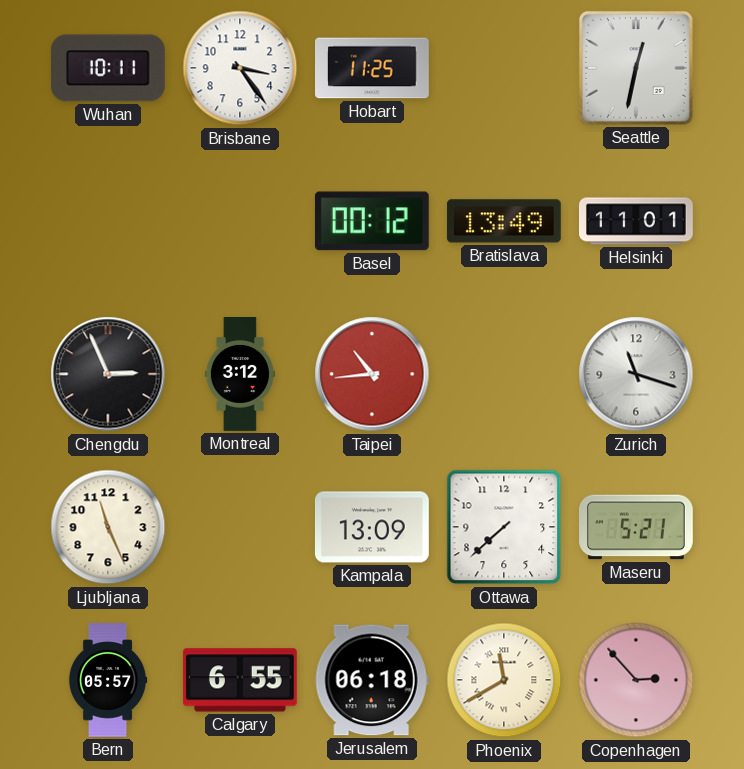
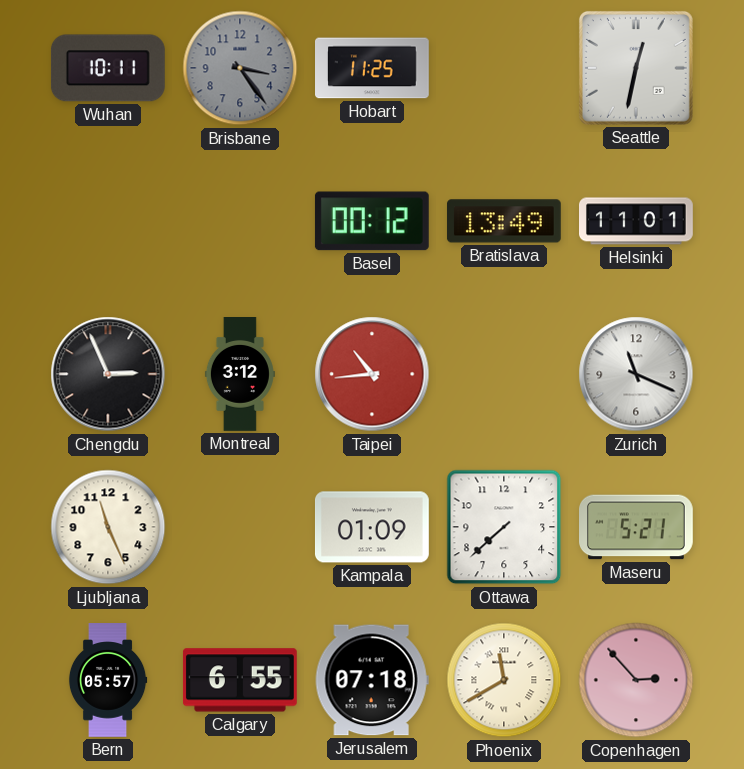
Brisbane dial: white -> grey
Zurich: 11:18 -> 11:19
Kampala: 13:09 -> 01:09
Jerusalem: 06:18 -> 07:18
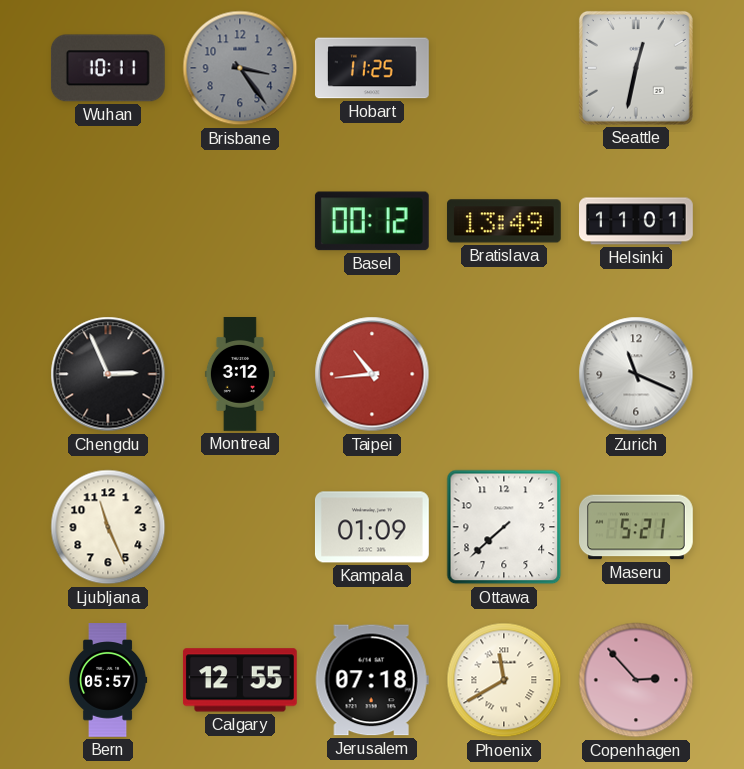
Calgary: 6:55 -> 12:55
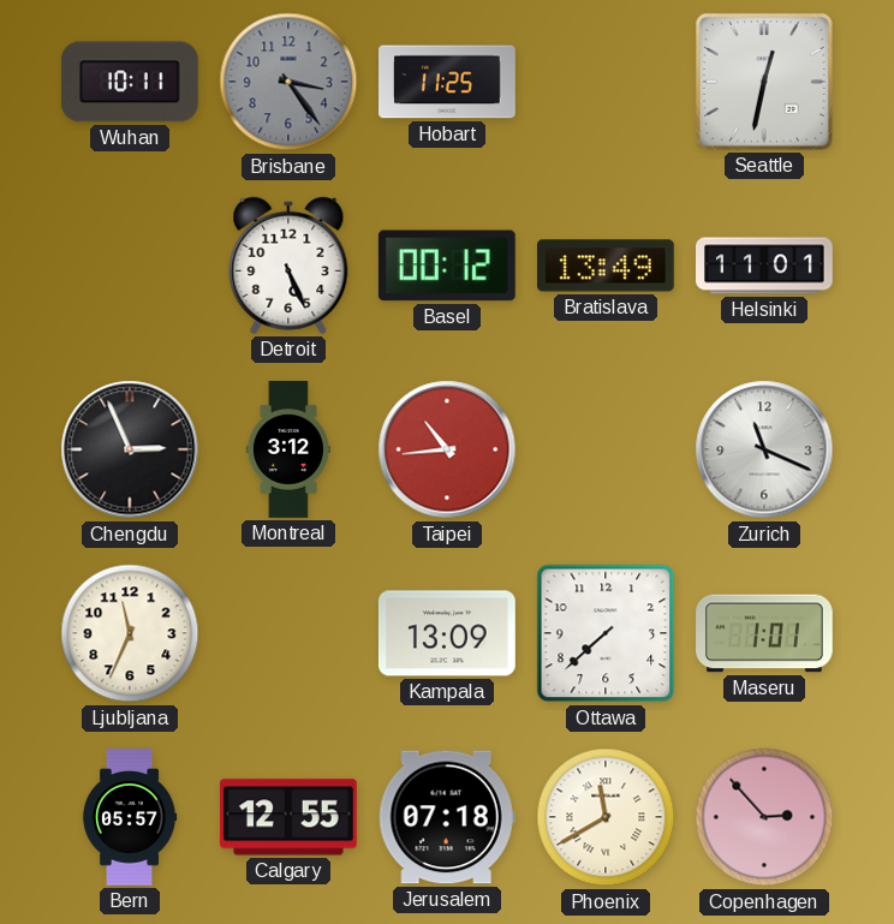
Detroit: none -> 5:26
Ljubljana: 11:26 -> 11:34
Kampala: 01:09 -> 13:09
Maseru: 5:21 -> 1:01
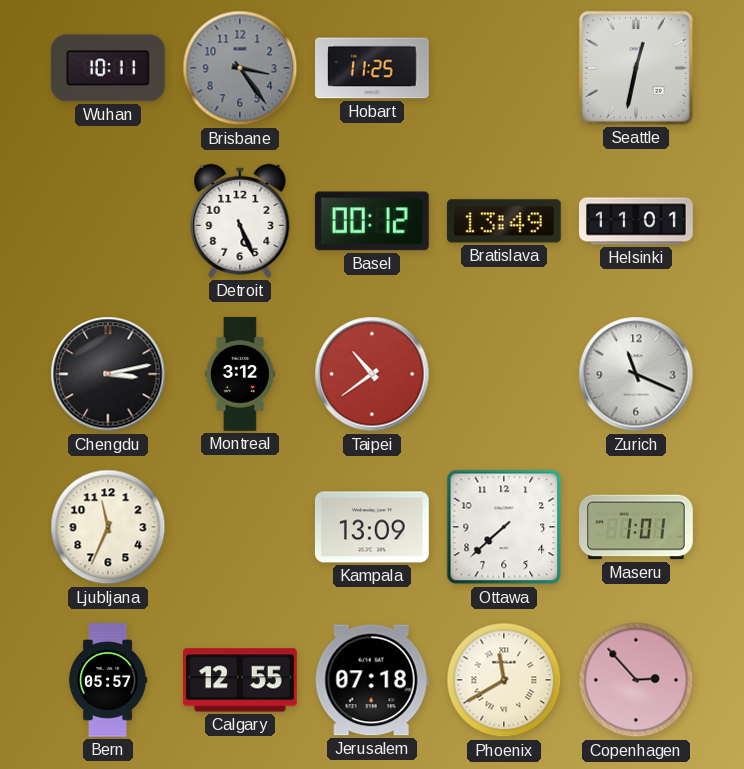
Chengdu: 2:56 -> 3:13
Taipei: 10:44 -> 10:39
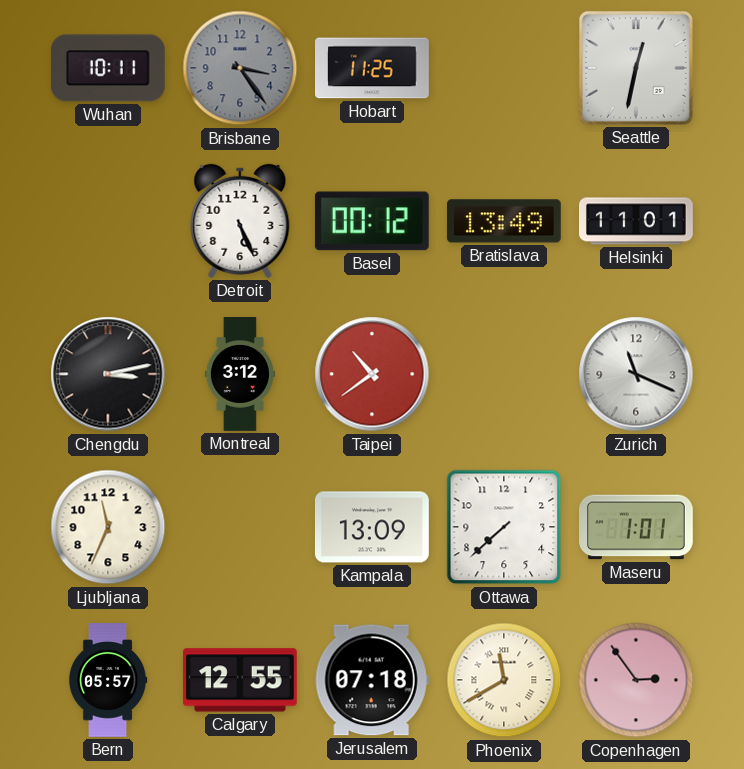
Copenhagen: 2:53 -> 2:54
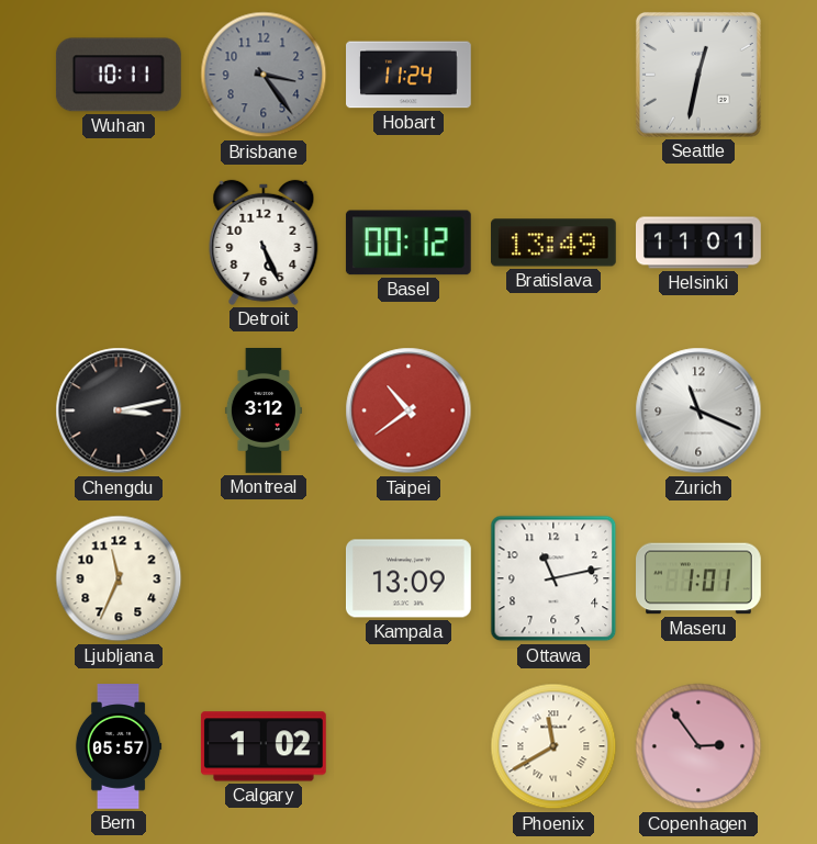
Hobart: 11:25 -> 11:24
Ottawa: 7:38 -> 11:13
Calgary: 12:55 -> 1:02
Jerusalem: 07:18 -> none
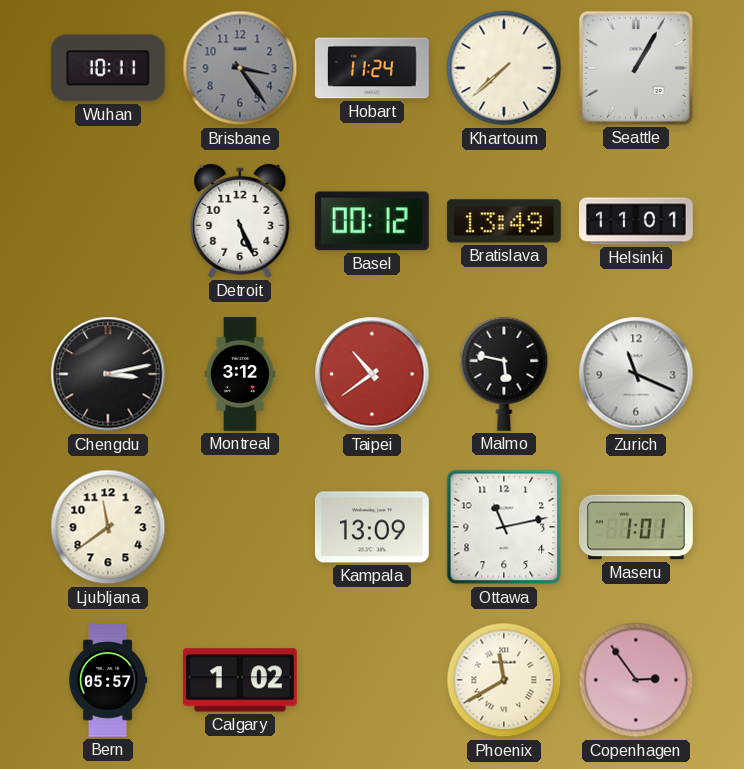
Khartoum: none -> 7:38
Seattle: 12:32 -> 1:05
Malmo: none -> 5:47
Ljubljana: 11:34 -> 11:39
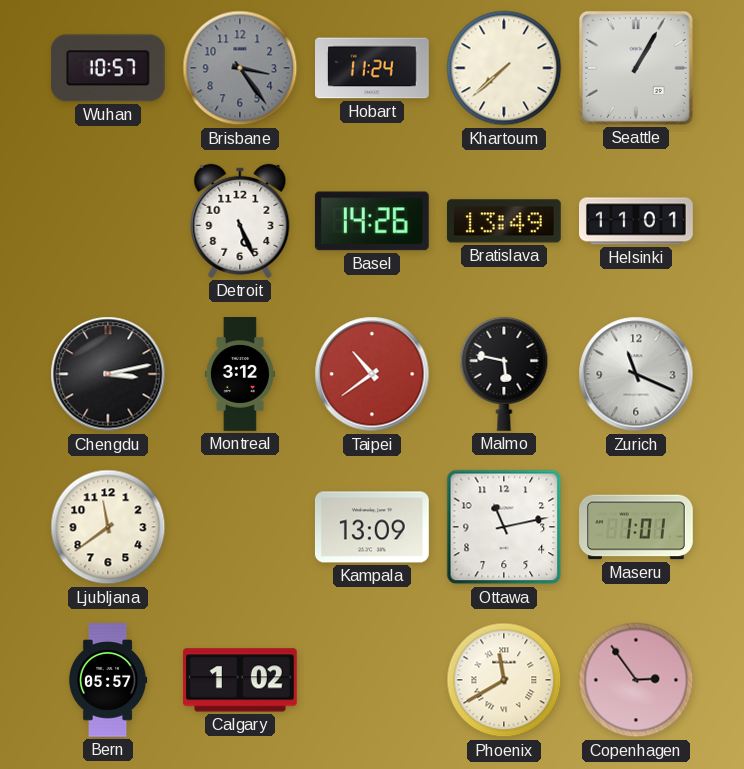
Wuhan: 10:11 -> 10:57
Basel: 00:12 -> 14:26
